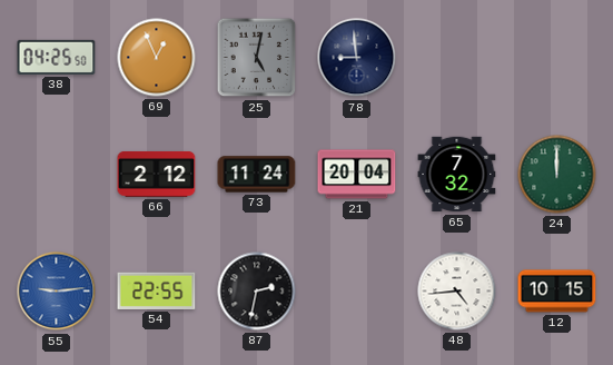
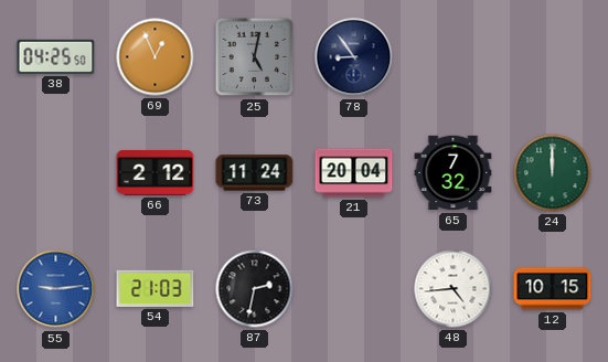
78: 8:59 -> 8:54
54: 22:55 -> 21:03
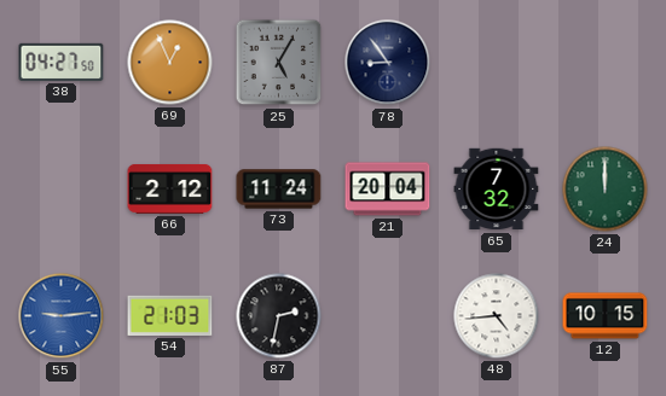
38: 04:25 -> 04:27
25: 5:02 -> 5:05
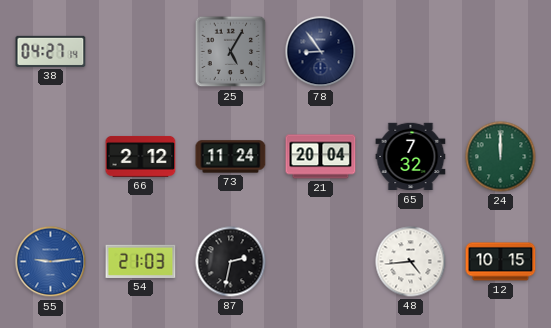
38: 04:27:50 -> 04:27:14
69: 12:56 -> none
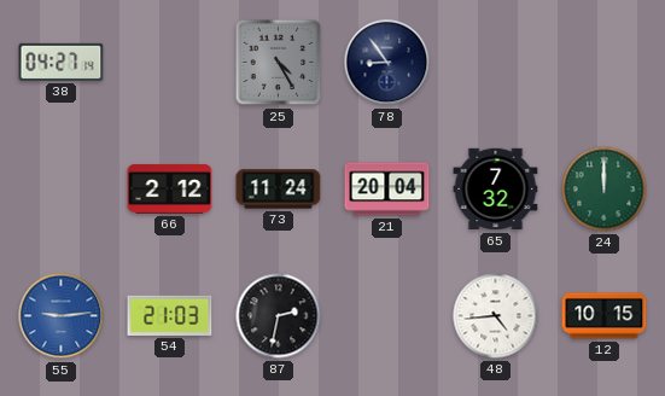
25: 5:05 -> 4:25
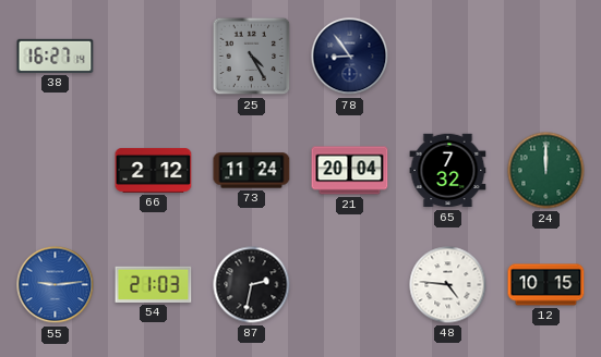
38: 04:27 -> 16:27
48: 4:44 -> 4:46
